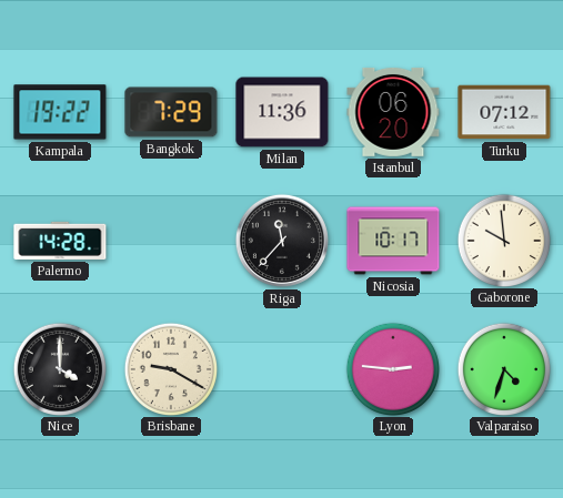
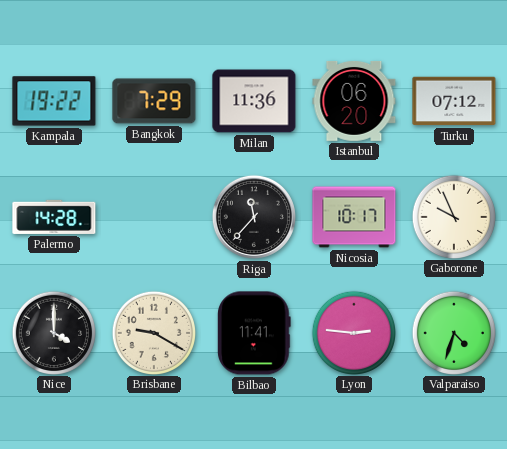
Gaborone: 9:59 -> 9:56
Bilbao: none -> 11:41
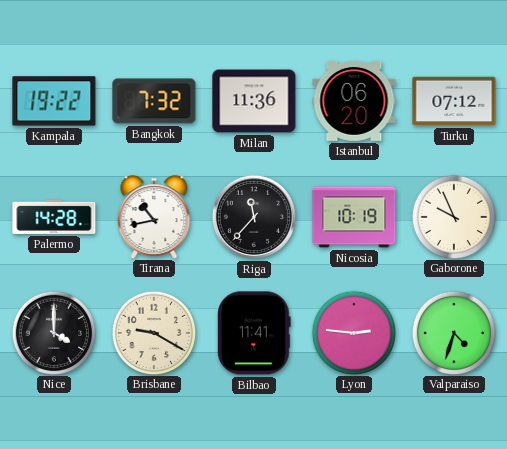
Bangkok: 7:29 -> 7:32
Tirana: none -> 10:43
Nicosia: 10:17 -> 10:19
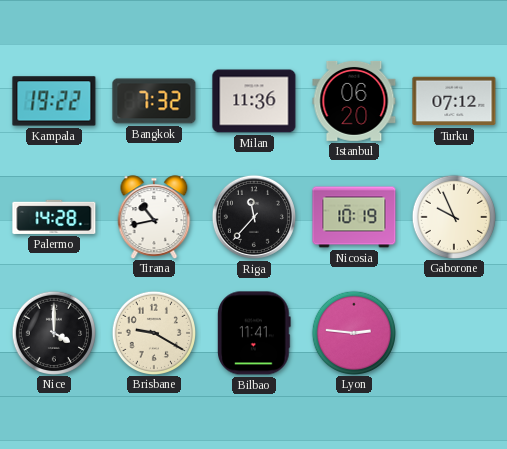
Valparaiso: 4:33 -> none
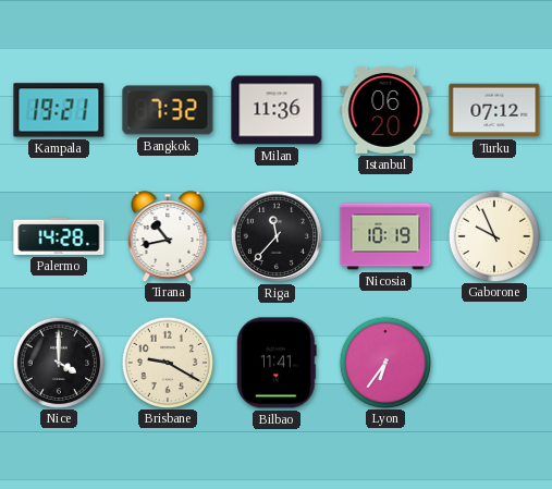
Kampala: 19:22 -> 19:21
Lyon: 2:46 -> 6:36
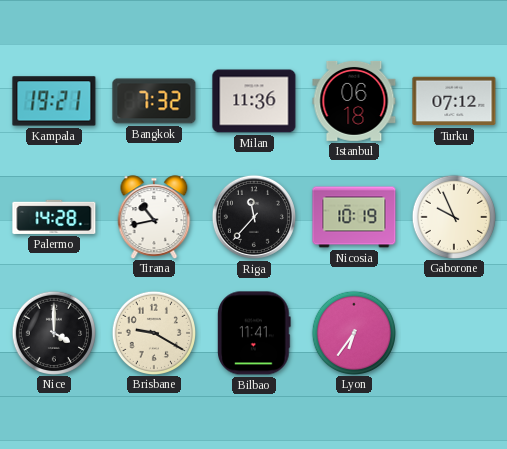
Istanbul: 06:20 -> 06:18
